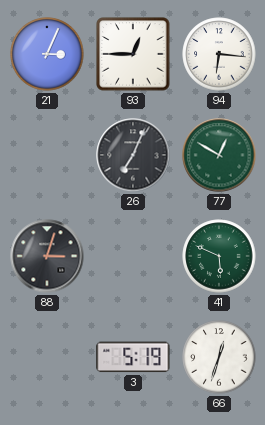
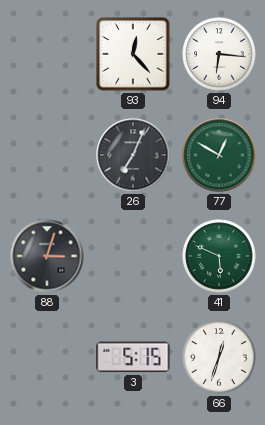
21: 3:04 -> none
93: 12:45 -> 12:23
3: 5:19 -> 5:15
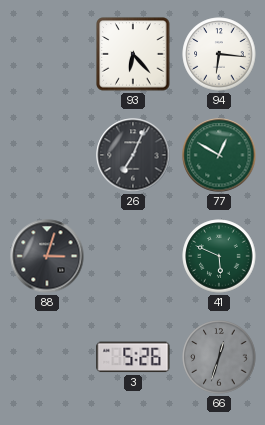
93: 12:23 -> 6:23
3: 5:15 -> 5:26
66 dial: white -> grey
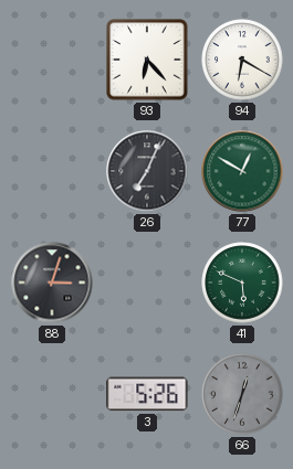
94: 6:16 -> 6:20
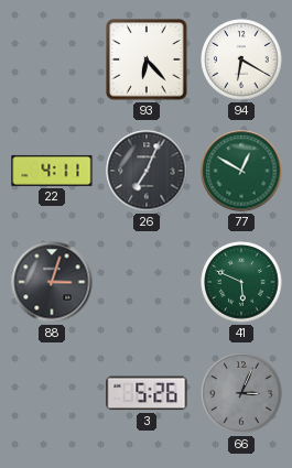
22: none -> 4:11
66: 12:33 -> 3:04
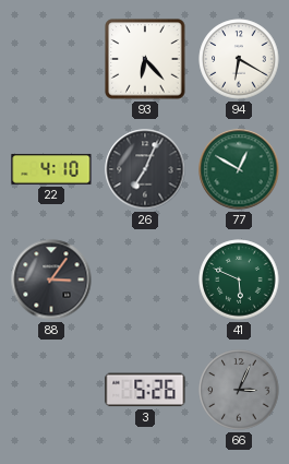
22: 4:11 -> 4:10
88: 3:03 -> 3:06
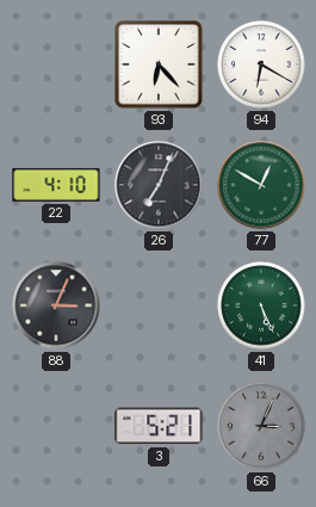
88: 3:06 -> 3:04
41: 5:49 -> 5:26
3: 5:26 -> 5:21
